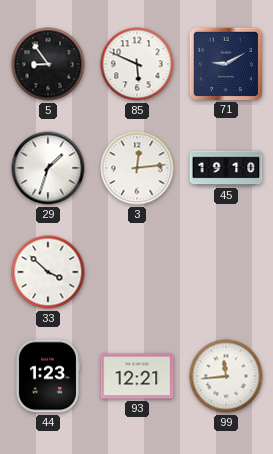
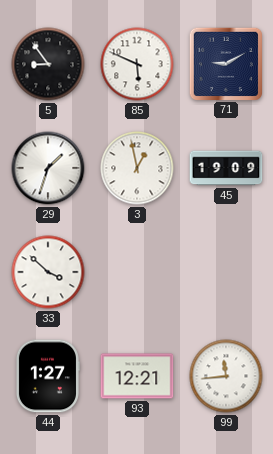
3: 12:14 -> 12:58
45: 19:10 -> 19:09
44: 1:23 -> 1:27
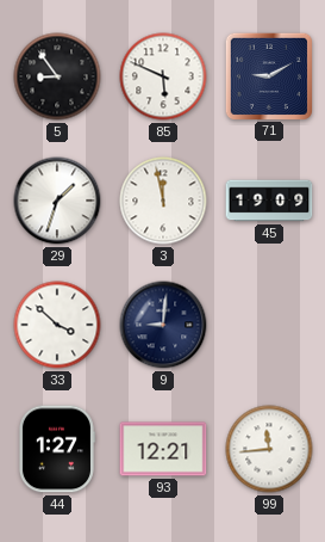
3: 12:58 -> 11:58
9: none -> 9:01
